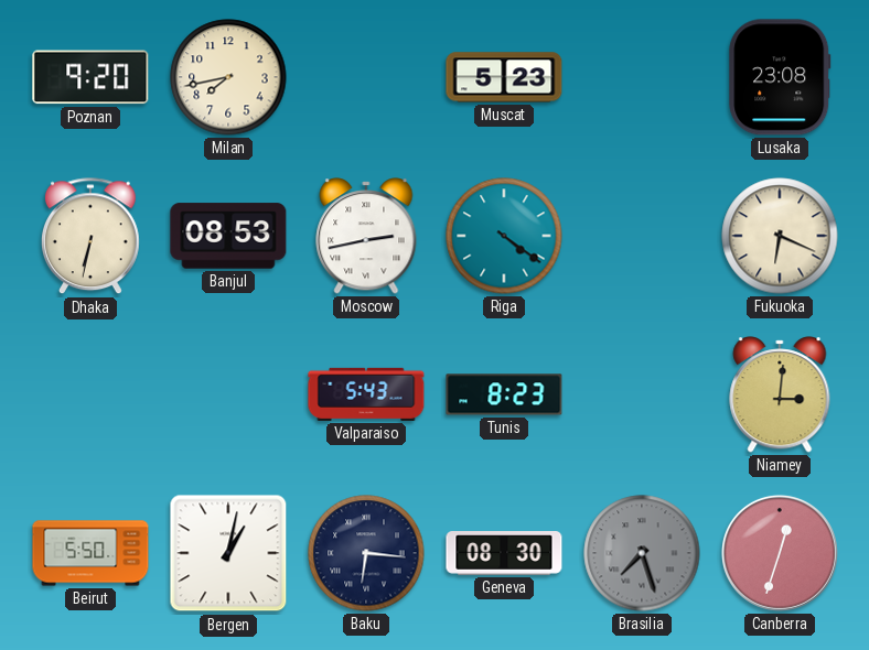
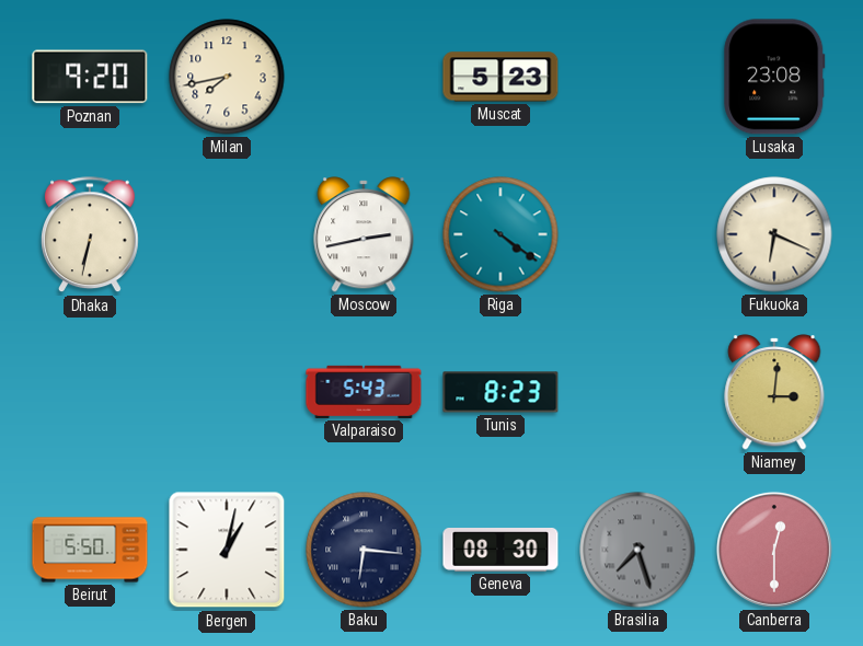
Banjul: 08:53 -> none
Canberra: 12:33 -> 12:30
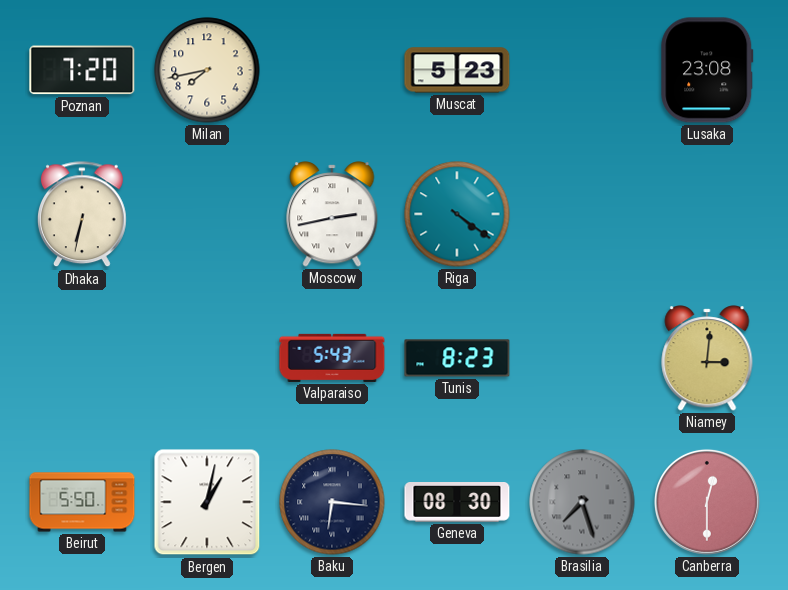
Poznan: 9:20 -> 7:20
Fukuoka: 6:19 -> none
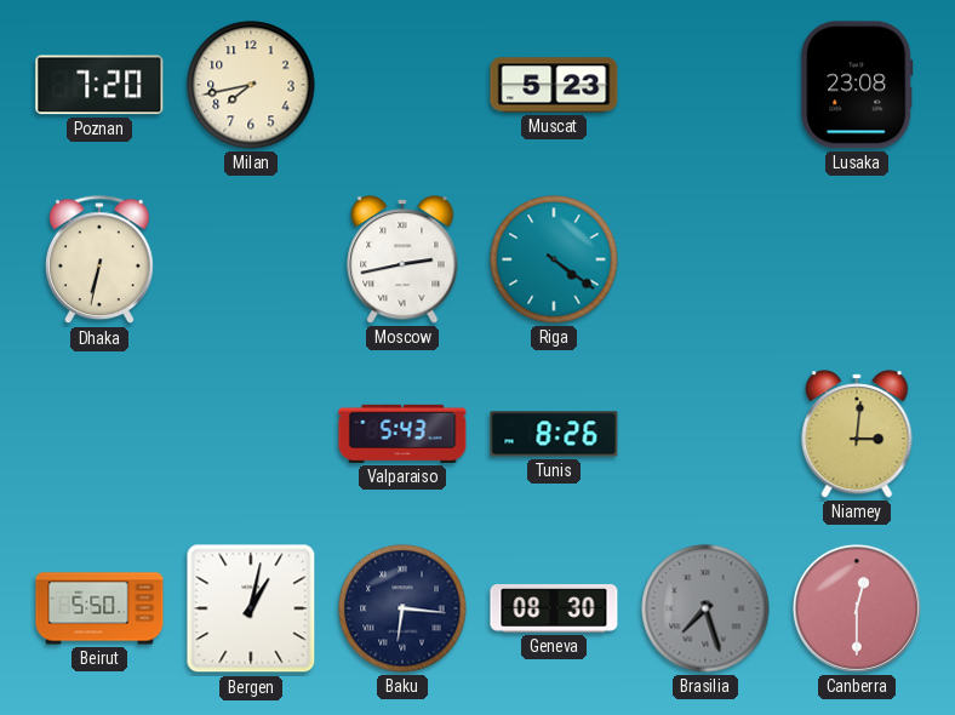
Tunis: 8:23 -> 8:26
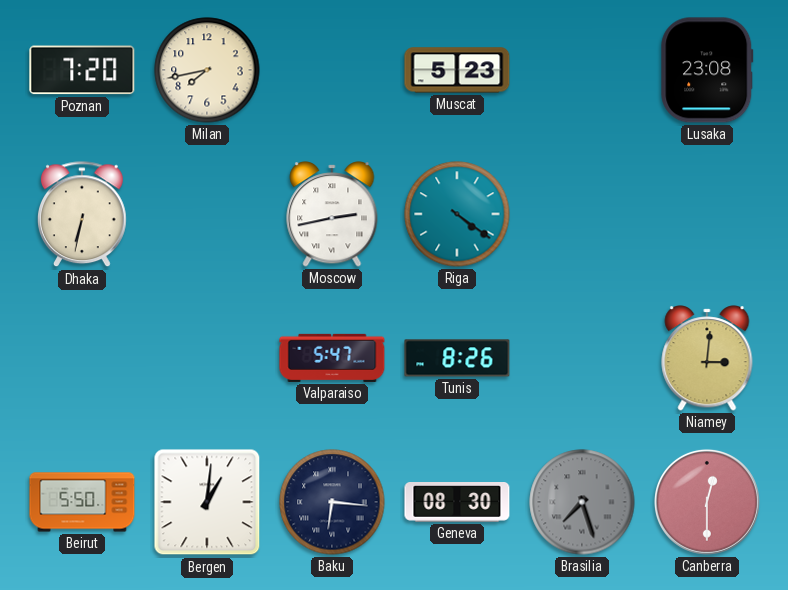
Valparaiso: 5:43 -> 5:47
Bergen: 1:02 -> 1:01
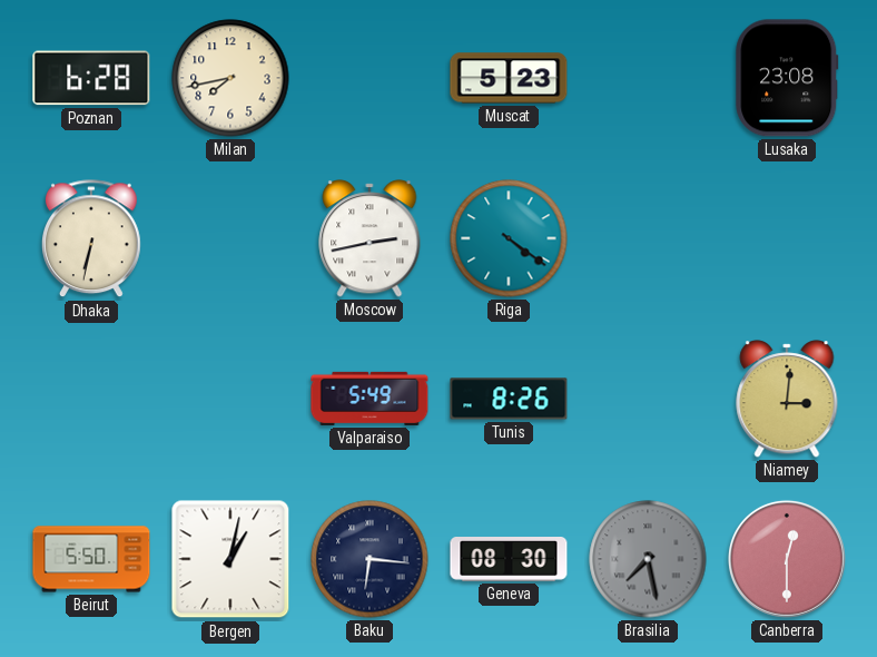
Poznan: 7:20 -> 6:28
Valparaiso: 5:47 -> 5:49
Bergen: 1:01 -> 1:02
Brasilia: 7:27 -> 7:28
